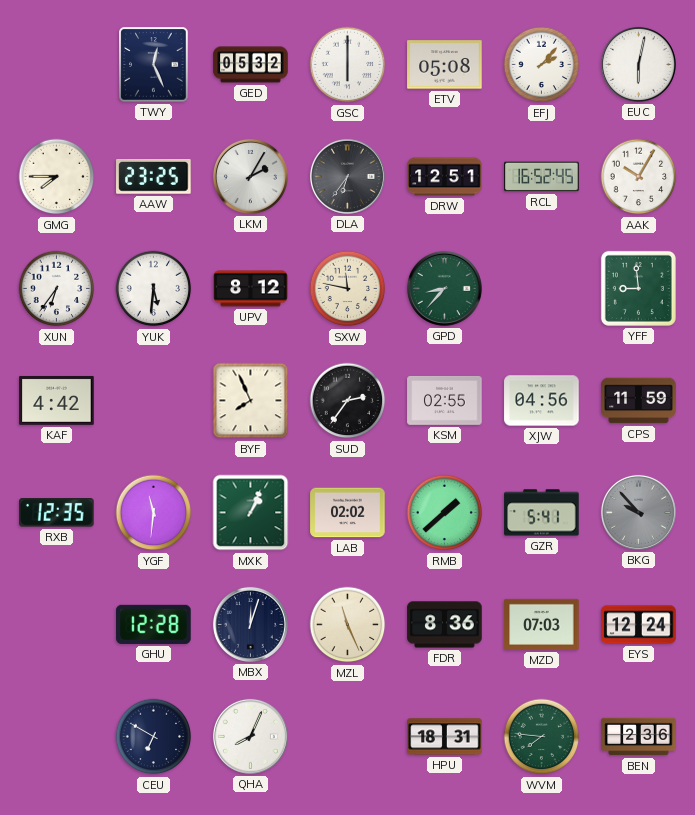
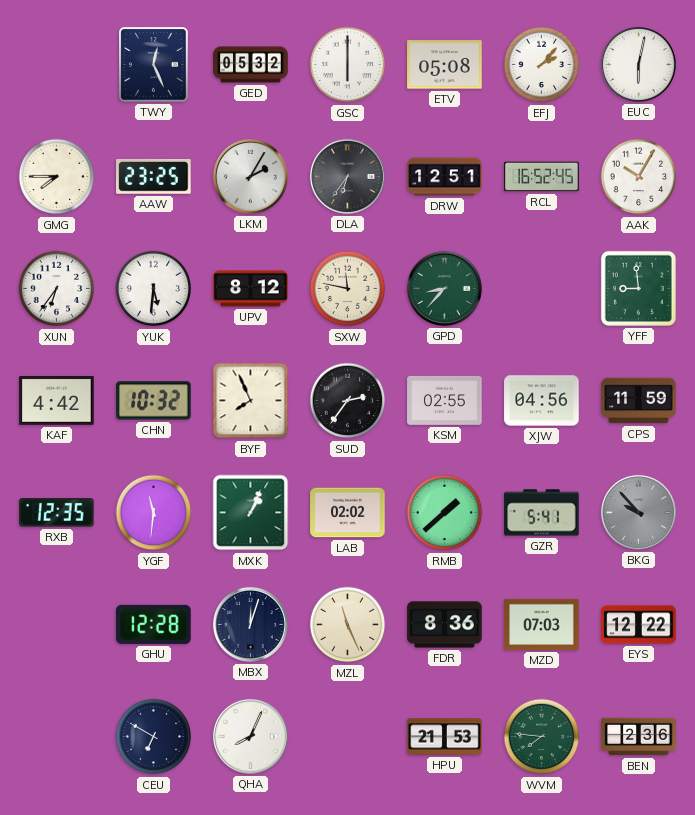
CHN: none -> 10:32
EYS: 12:24 -> 12:22
HPU: 18:31 -> 21:53
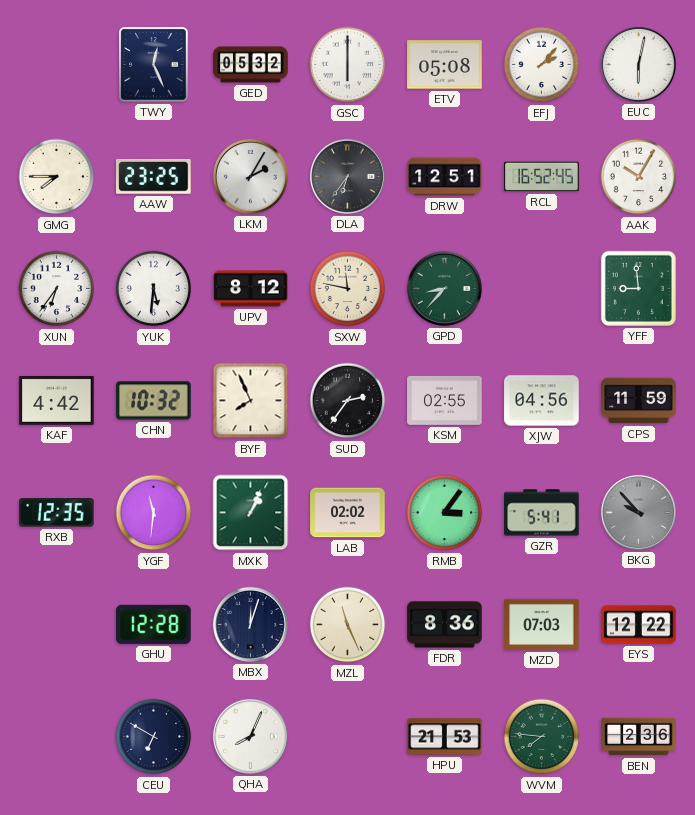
RMB: 1:38 -> 3:06
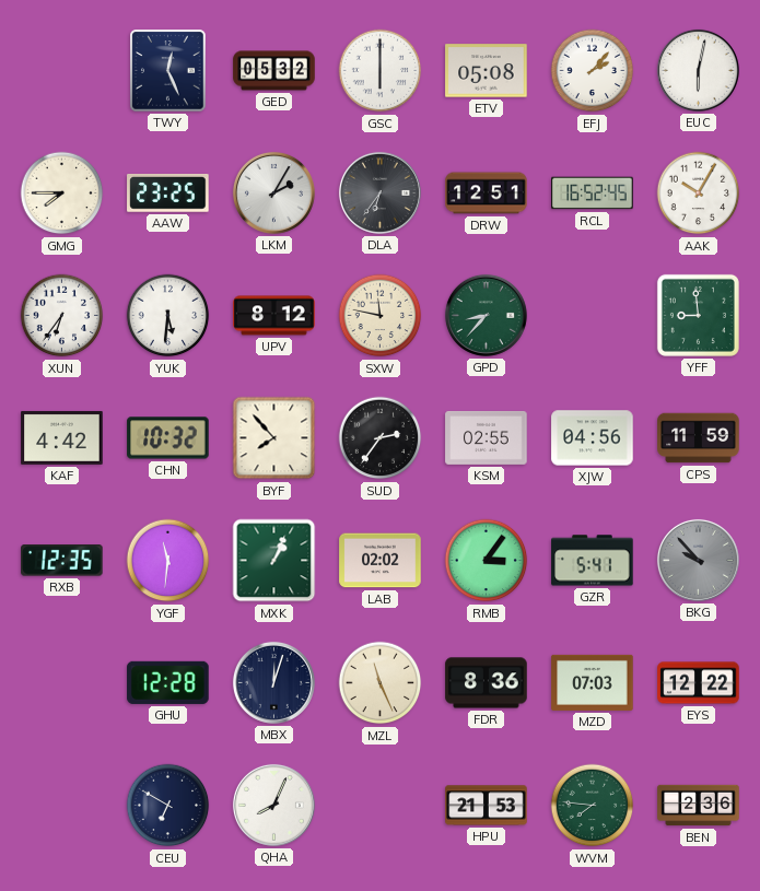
BYF: 7:56 -> 7:53
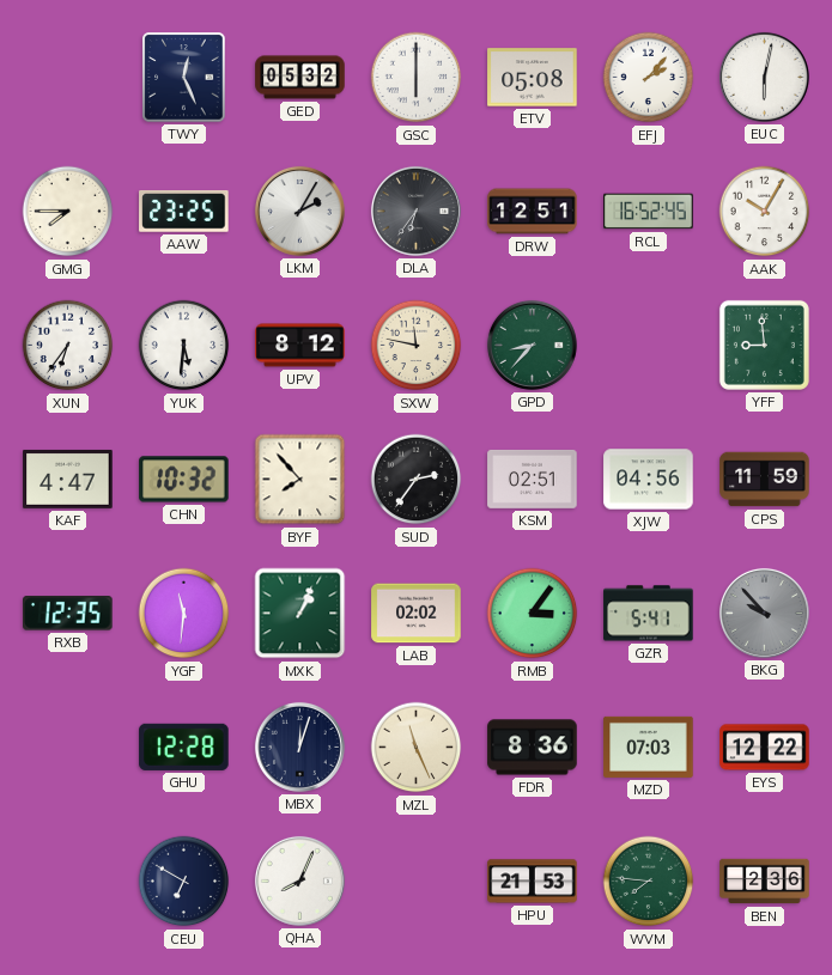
KAF: 4:42 -> 4:47
KSM: 02:55 -> 02:51
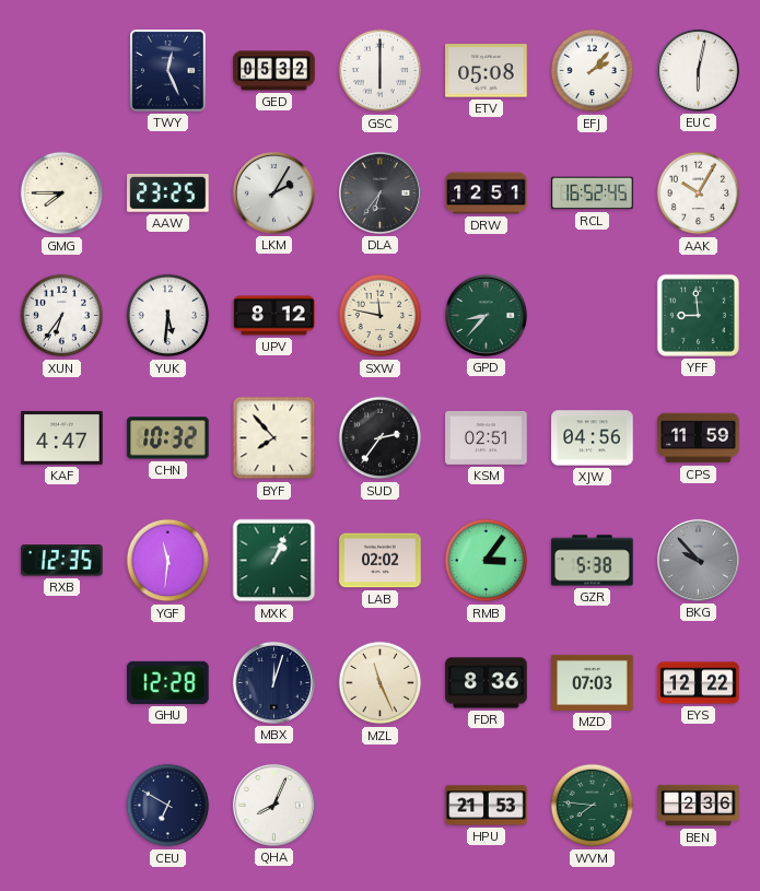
GZR: 5:41 -> 5:38
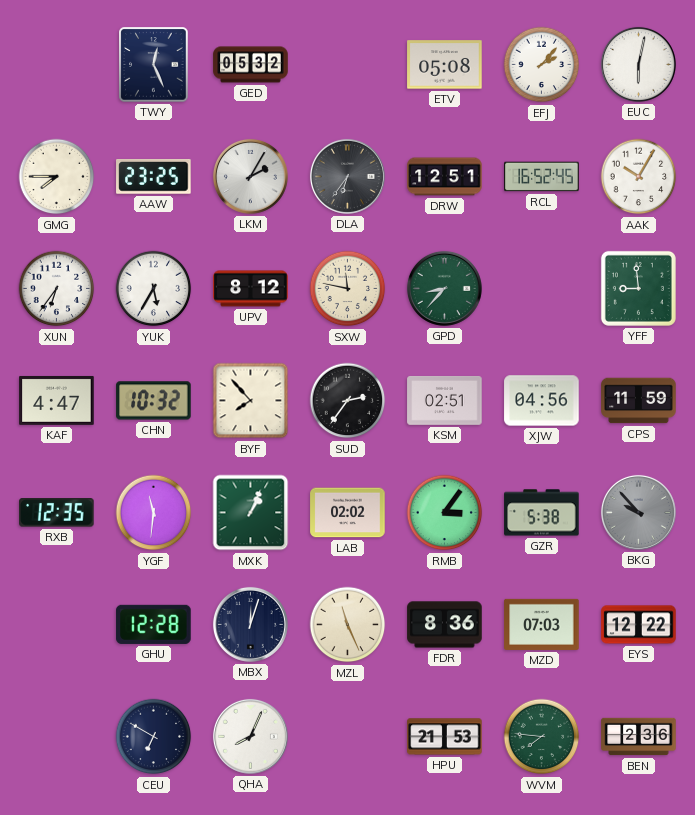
GSC: 6:00 -> none
YUK: 5:31 -> 5:35
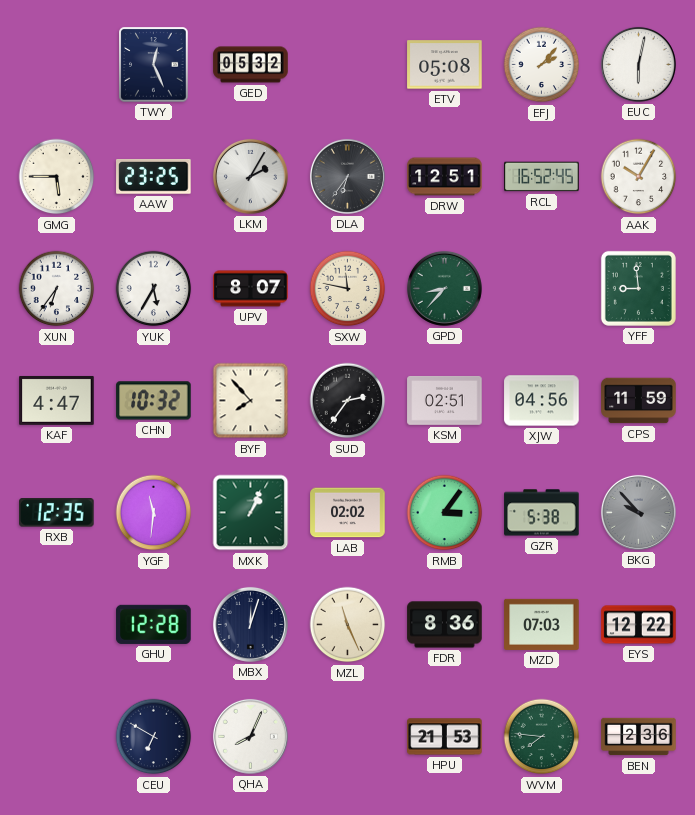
GMG: 7:45 -> 5:45
UPV: 8:12 -> 8:07
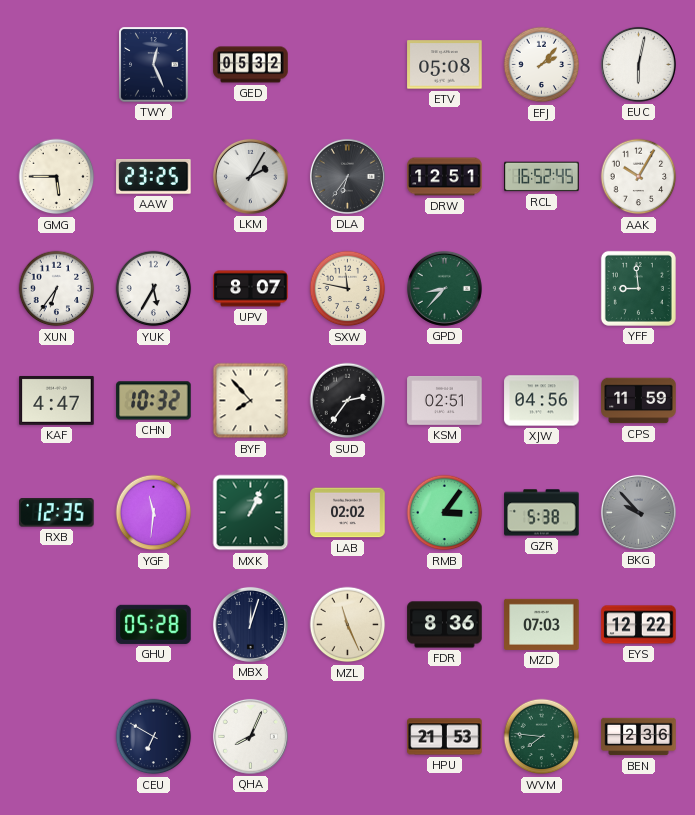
GHU: 12:28 -> 05:28
